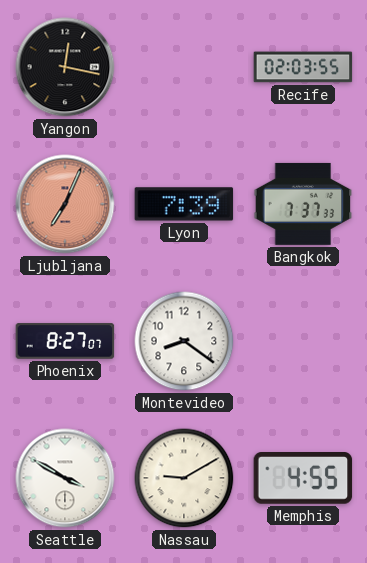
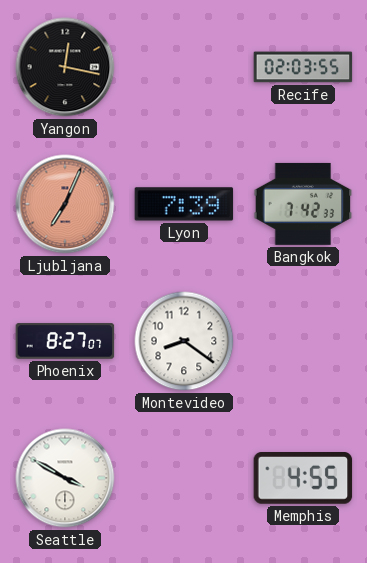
Bangkok: 7:37 -> 7:42
Nassau: 9:10 -> none
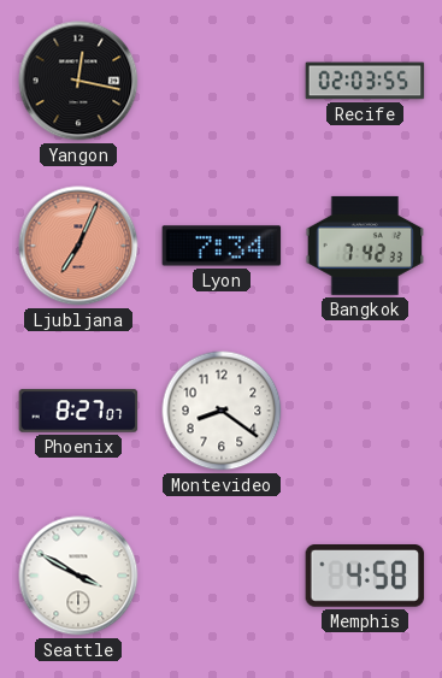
Lyon: 7:39 -> 7:34
Memphis: 4:55 -> 4:58
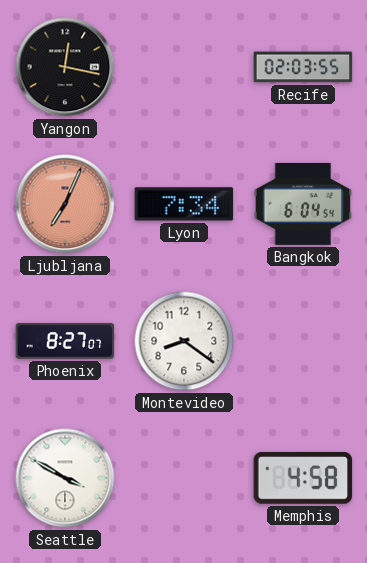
Bangkok: 7:42 -> 6:04
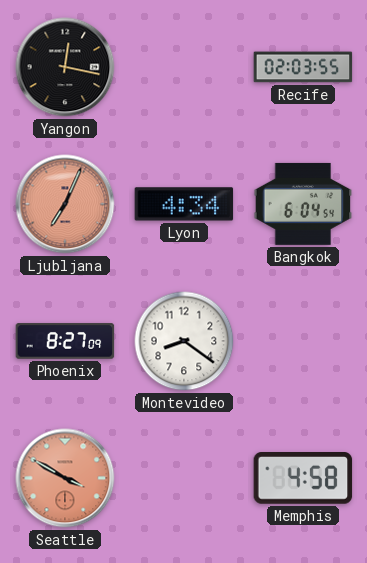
Lyon: 7:34 -> 4:34
Phoenix: 8:27:07 -> 8:27:09
Seattle dial: white -> salmon
